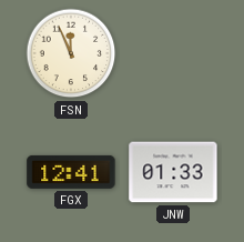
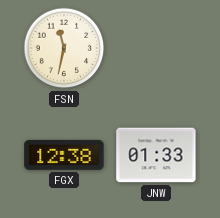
FSN: 11:56 -> 11:32
FGX: 12:41 -> 12:38
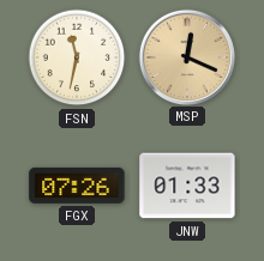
MSP: none -> 12:19
FGX: 12:38 -> 07:26
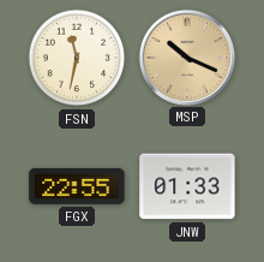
MSP: 12:19 -> 10:19
FGX: 07:26 -> 22:55
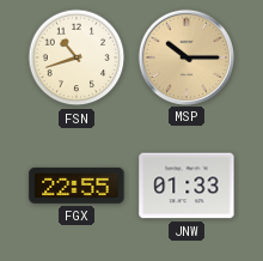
FSN: 11:32 -> 10:42
MSP: 10:19 -> 10:15
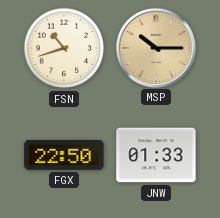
FGX: 22:55 -> 22:50
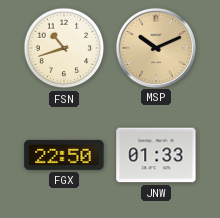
MSP: 10:15 -> 10:11
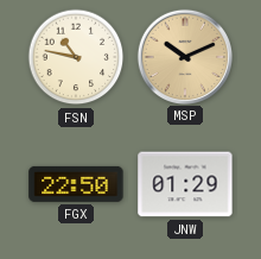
FSN: 10:42 -> 10:47
JNW: 01:33 -> 01:29
